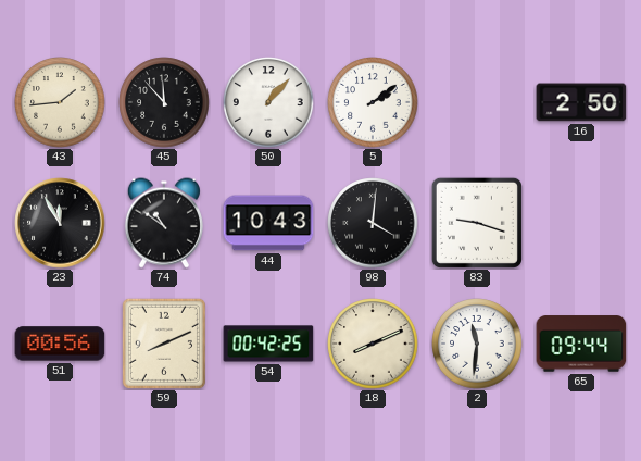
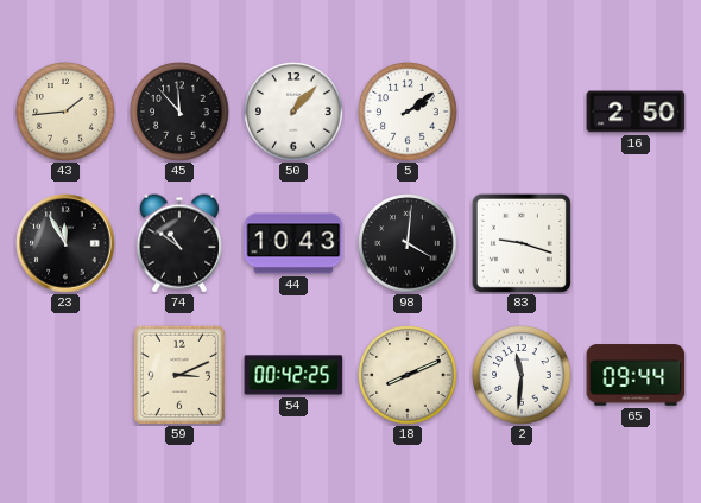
51: 00:56 -> none
59: 8:11 -> 3:11
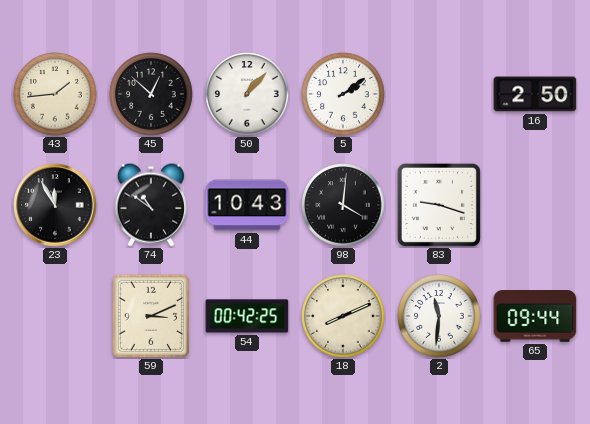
45: 11:53 -> 12:52
